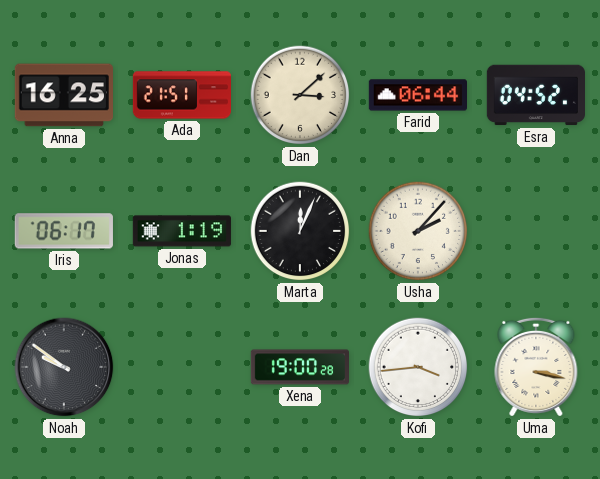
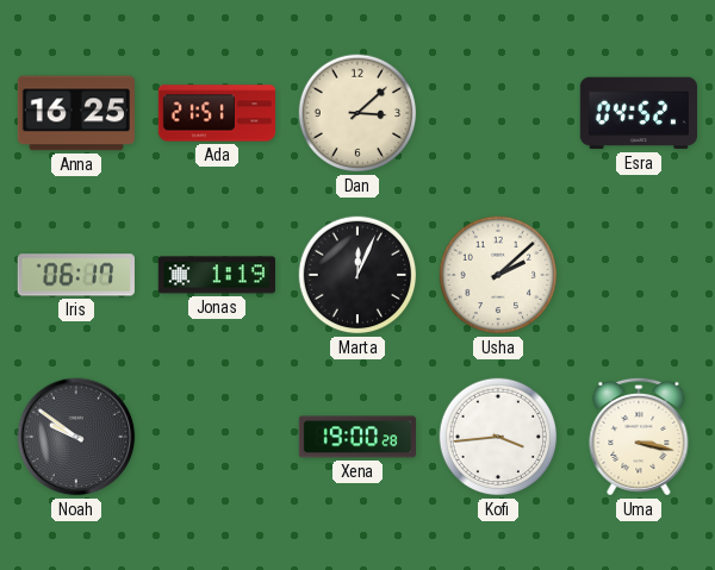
Farid: 06:44 -> none
Usha: 2:07 -> 2:08
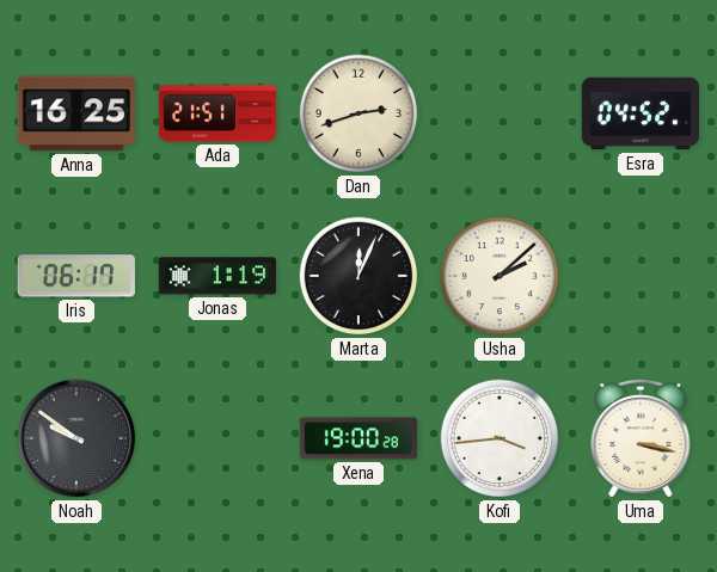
Dan: 3:08 -> 2:42
